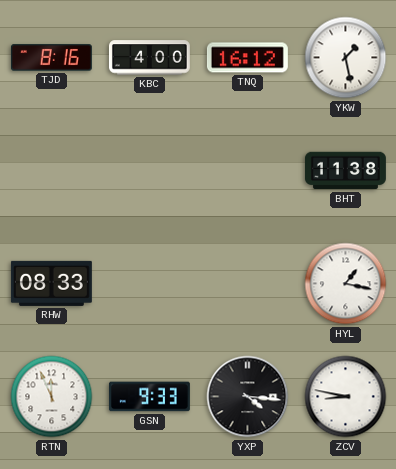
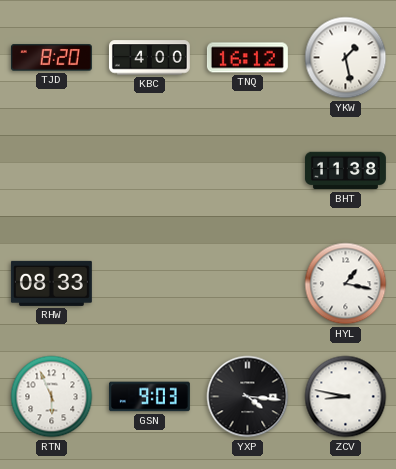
TJD: 8:16 -> 8:20
RTN: 11:56 -> 5:56
GSN: 9:33 -> 9:03
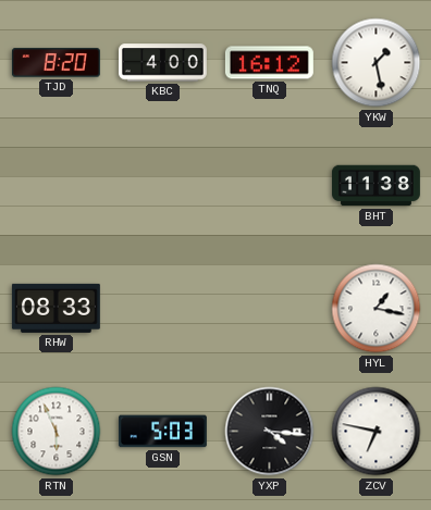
GSN: 9:03 -> 5:03
ZCV: 8:47 -> 6:47
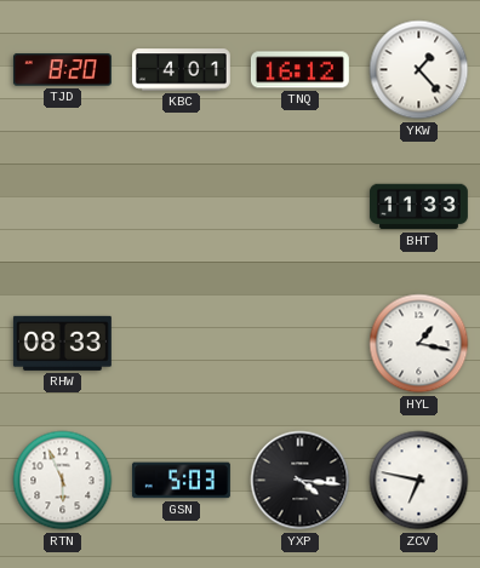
KBC: 4:00 -> 4:01
YKW: 1:28 -> 1:23
BHT: 11:38 -> 11:33
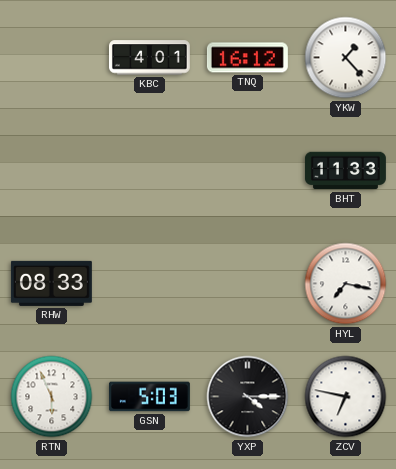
TJD: 8:20 -> none
HYL: 1:17 -> 7:17
YXP: 4:16 -> 4:15
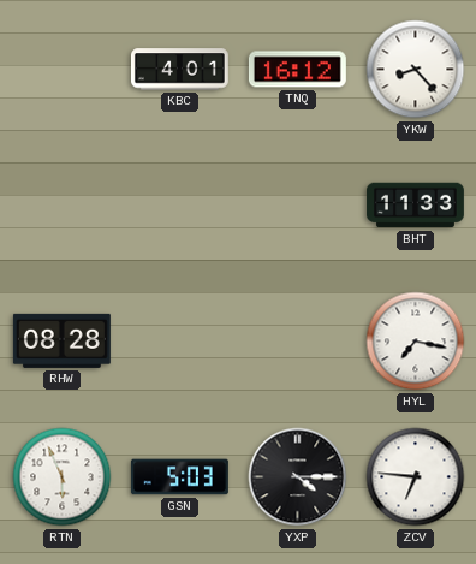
YKW: 1:23 -> 8:23
RHW: 08:33 -> 08:28
ZCV: 6:47 -> 6:46
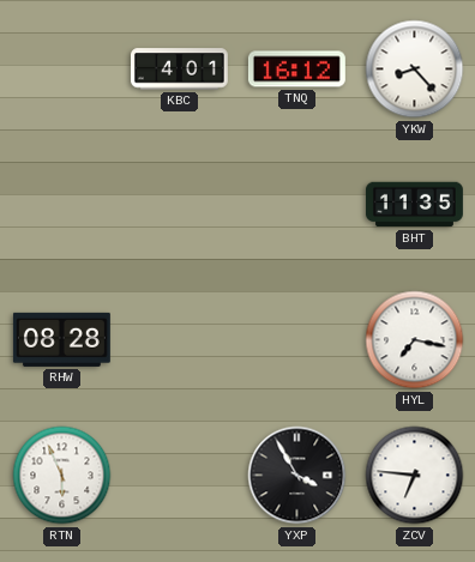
BHT: 11:33 -> 11:35
GSN: 5:03 -> none
YXP: 4:15 -> 3:55
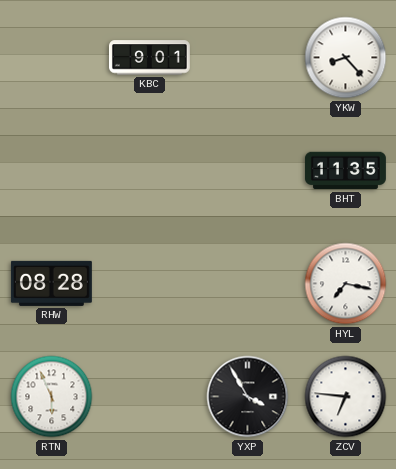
KBC: 4:01 -> 9:01
TNQ: 16:12 -> none
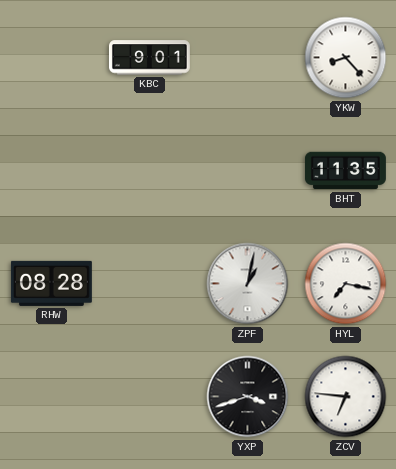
ZPF: none -> 1:02
RTN: 5:56 -> none
YXP: 3:55 -> 3:42
